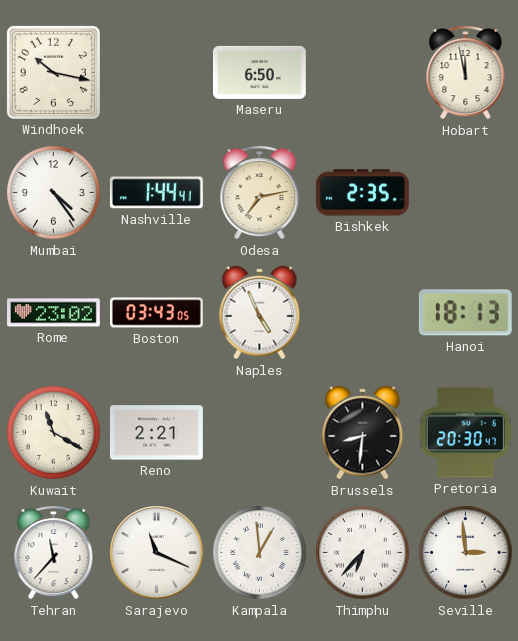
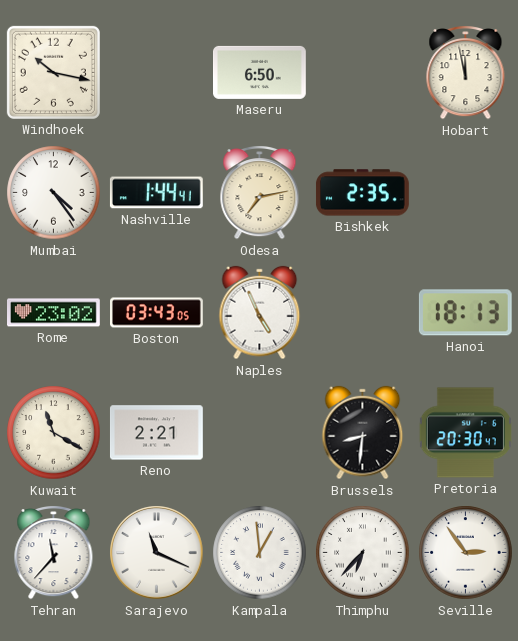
Seville: 2:59 -> 2:54
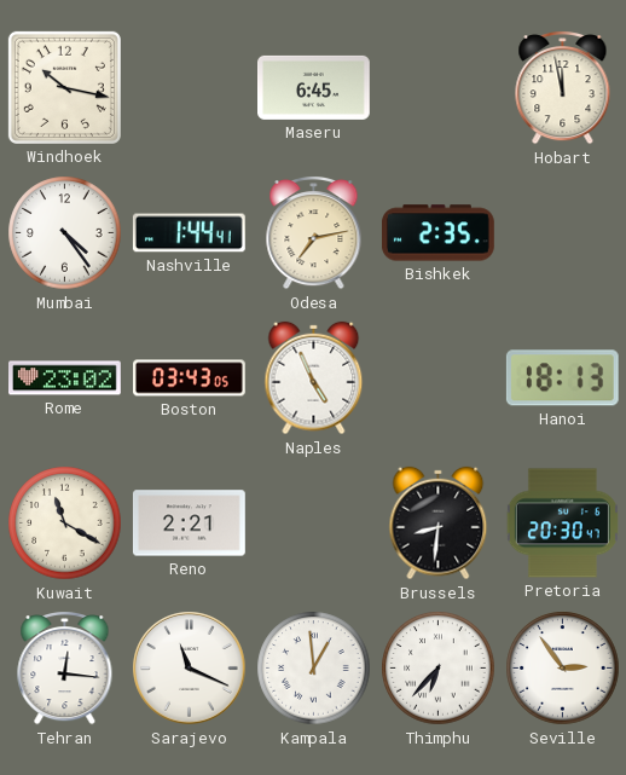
Maseru: 6:50 -> 6:45
Tehran: 11:37 -> 12:16
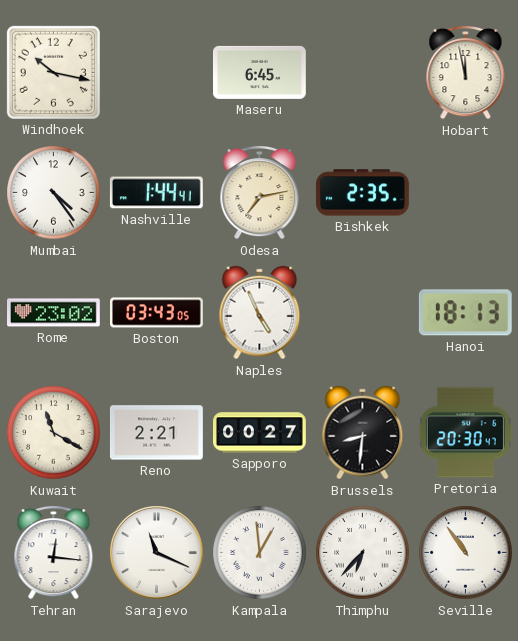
Sapporo: none -> 00:27
Seville: 2:54 -> 10:54
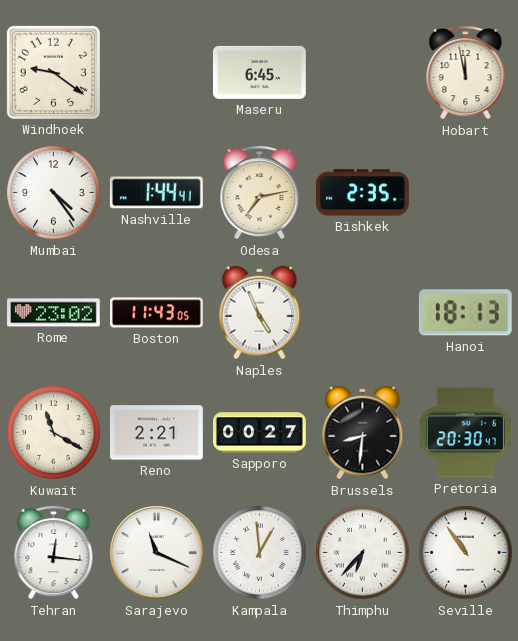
Windhoek: 10:17 -> 9:21
Boston: 03:43 -> 11:43
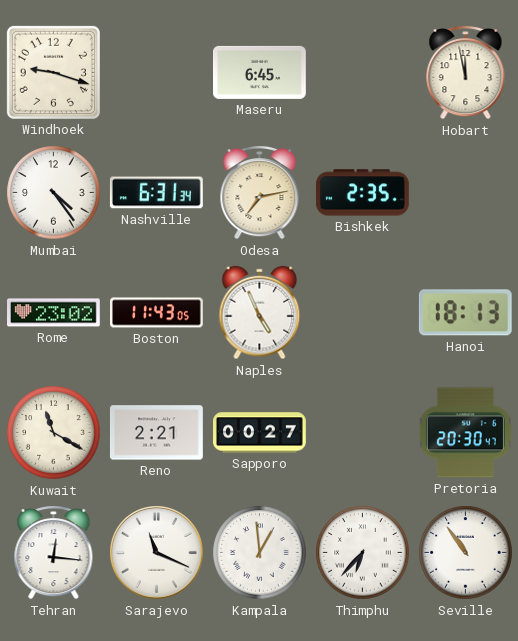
Windhoek: 9:21 -> 9:18
Nashville: 1:44 -> 6:31
Brussels: 8:31 -> none
